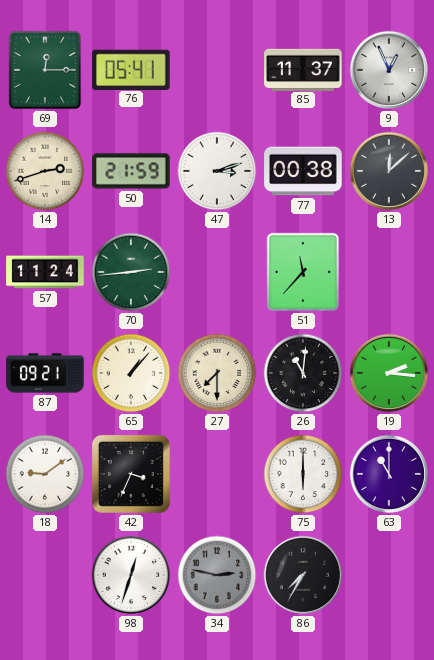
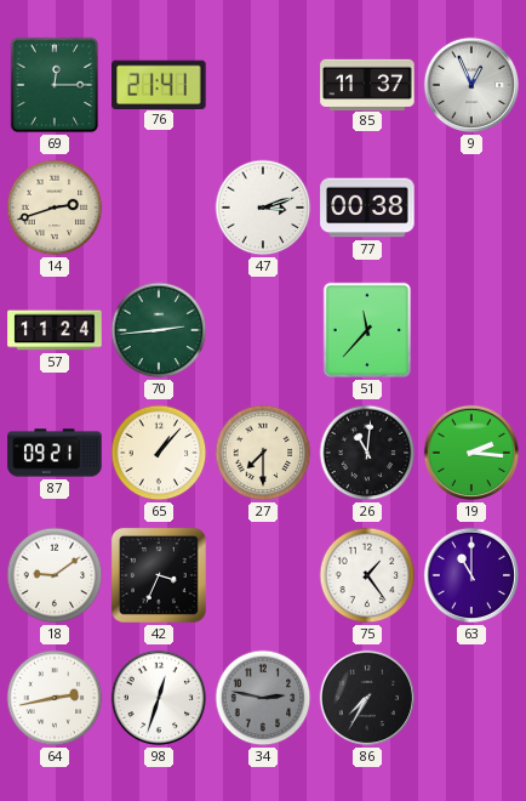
76: 05:41 -> 21:41
50: 21:59 -> none
13: 12:08 -> none
75: 6:00 -> 1:24
64: none -> 2:43
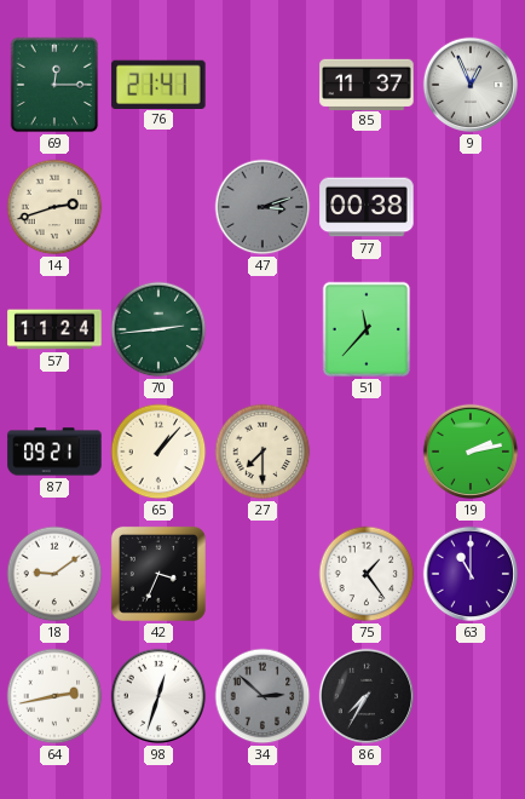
47 dial: white -> grey
26: 11:01 -> none
19: 2:16 -> 2:13
34: 2:47 -> 2:52
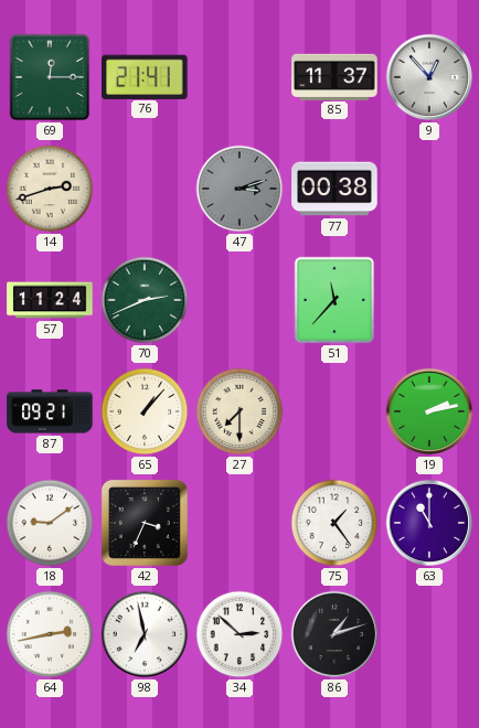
9: 12:56 -> 12:53
70: 2:44 -> 2:41
98: 12:33 -> 6:58
34 dial: grey -> white
86: 7:35 -> 1:12
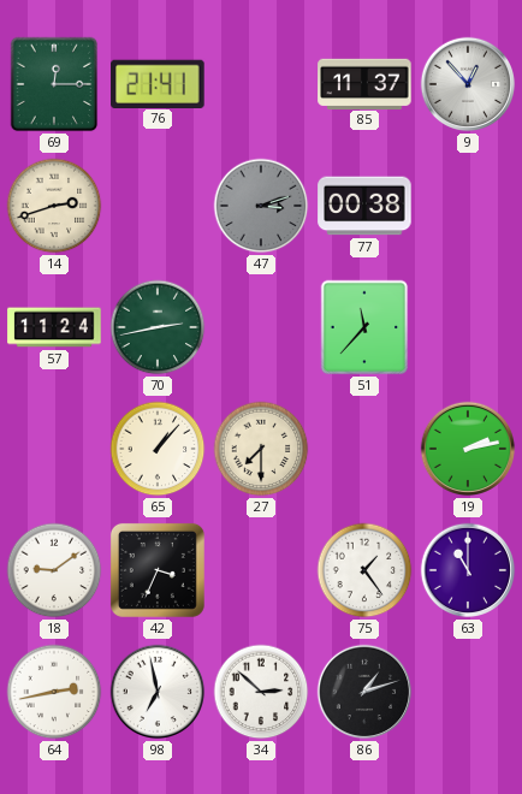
70: 2:41 -> 2:43
87: 09:21 -> none
